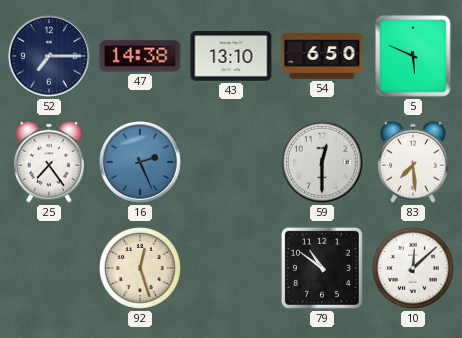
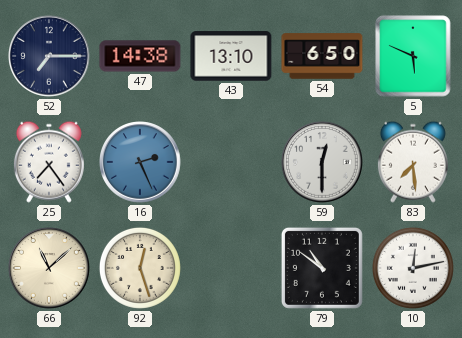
66: none -> 11:08
10: 12:08 -> 12:13
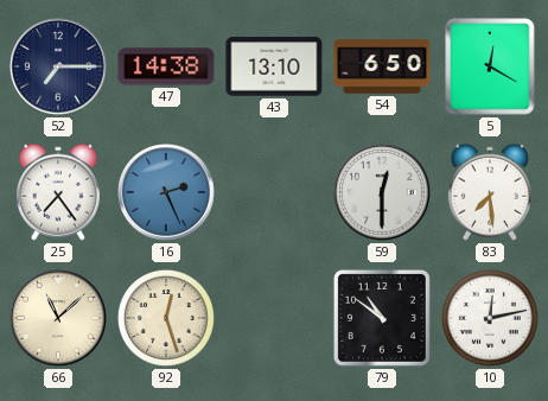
5: 5:49 -> 12:20
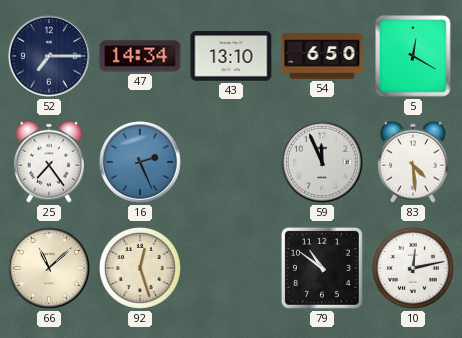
47: 14:38 -> 14:34
59: 12:30 -> 11:56
83: 7:29 -> 4:29
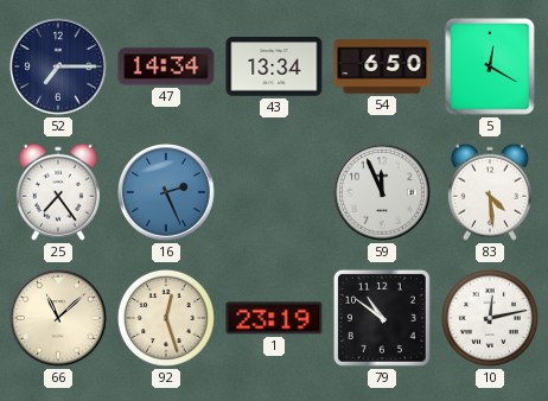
43: 13:10 -> 13:34
1: none -> 23:19
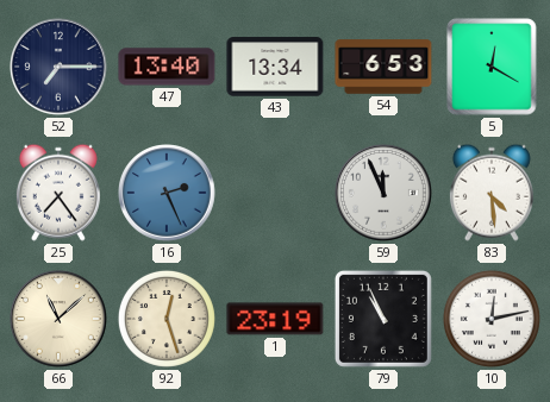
47: 14:34 -> 13:40
54: 6:50 -> 6:53
79: 10:51 -> 10:56
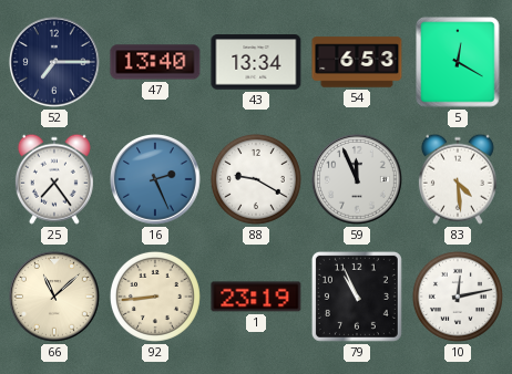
88: none -> 9:20
92: 12:27 -> 8:44
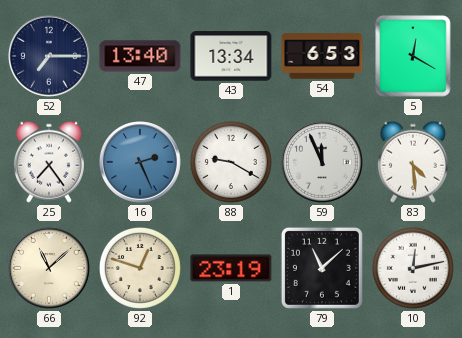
92: 8:44 -> 12:48
79: 10:56 -> 11:08
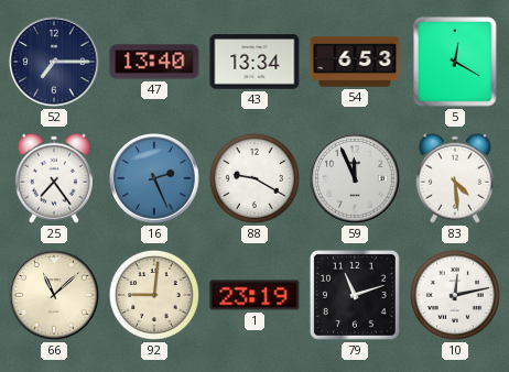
92: 12:48 -> 9:01
79: 11:08 -> 11:12
